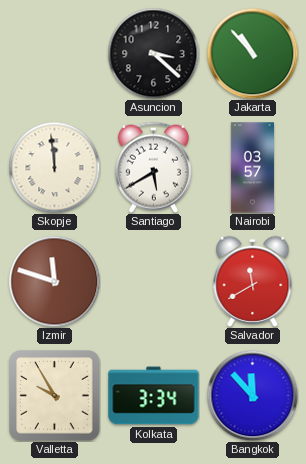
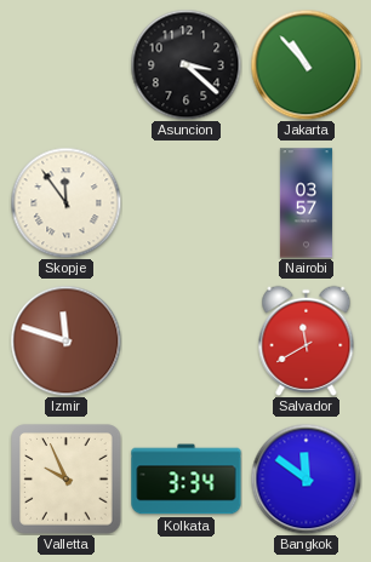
Skopje: 11:59 -> 11:54
Santiago: 5:40 -> none
Valletta: 9:55 -> 9:56
Bangkok: 11:53 -> 11:51
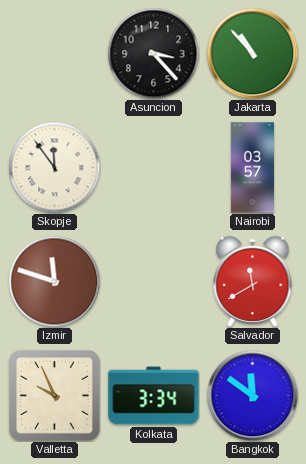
Asuncion: 3:22 -> 3:23
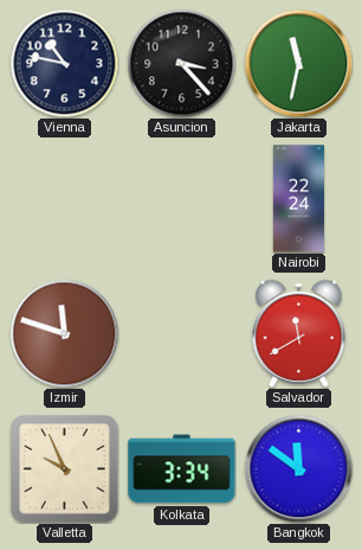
Vienna: none -> 10:47
Jakarta: 10:53 -> 11:32
Skopje: 11:54 -> none
Nairobi: 03:57 -> 22:24
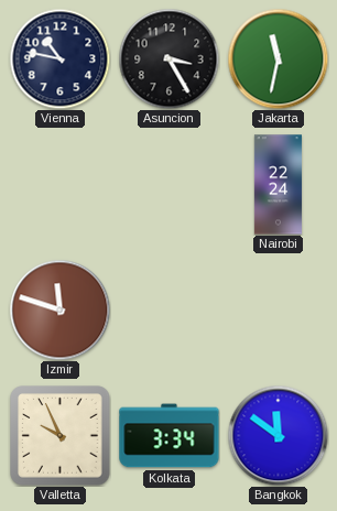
Asuncion: 3:23 -> 3:25
Salvador: 11:40 -> none
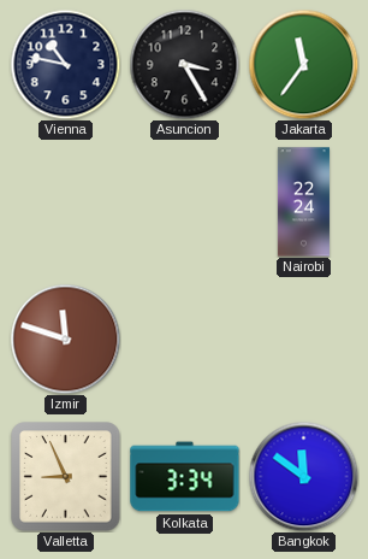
Jakarta: 11:32 -> 11:36
Valletta: 9:56 -> 8:56
